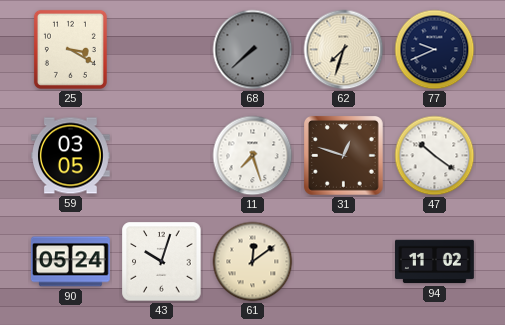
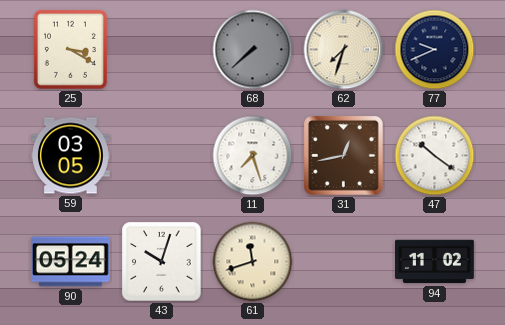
31: 12:48 -> 12:43
61: 12:09 -> 11:42
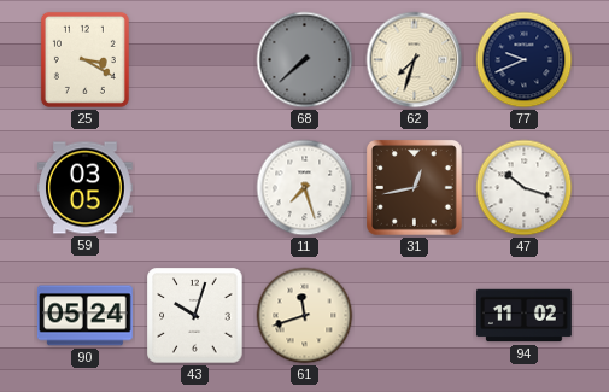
47: 10:21 -> 10:18
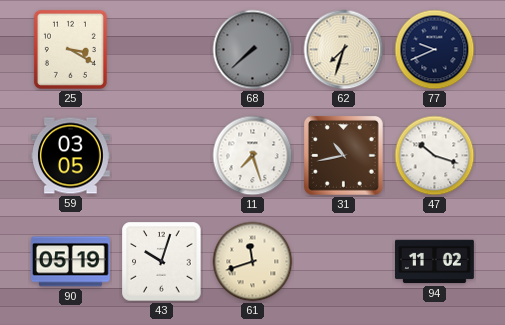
31: 12:43 -> 10:43
90: 05:24 -> 05:19
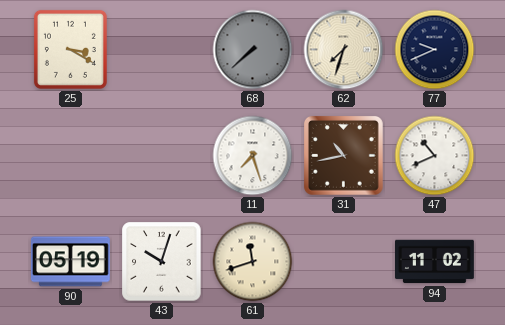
59: 03:05 -> none
47: 10:18 -> 10:41
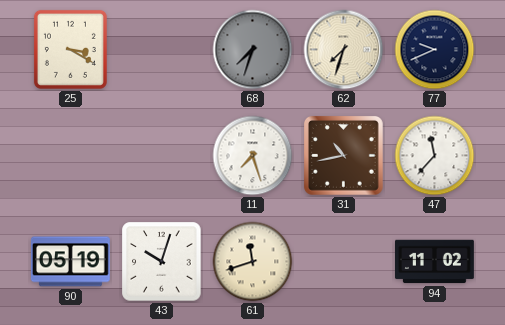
68: 7:38 -> 7:33
47: 10:41 -> 11:37
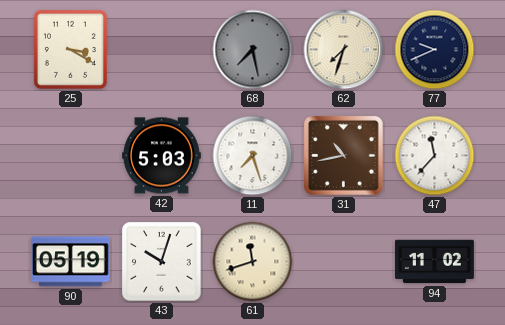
68: 7:33 -> 7:28
42: none -> 5:03
